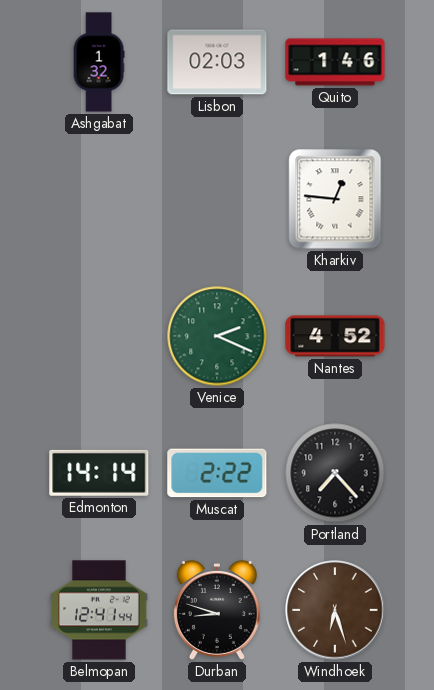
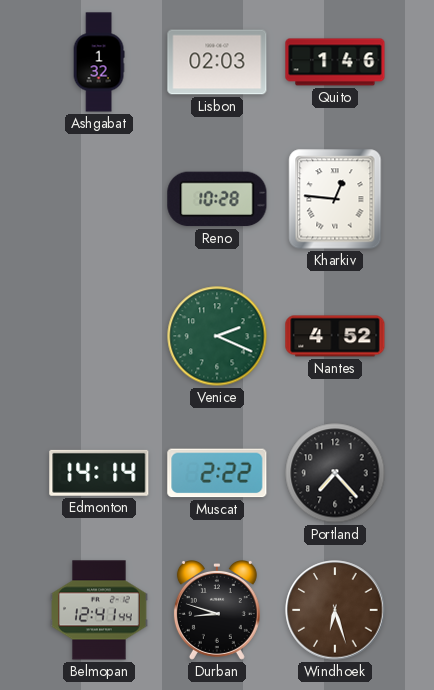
Reno: none -> 10:28
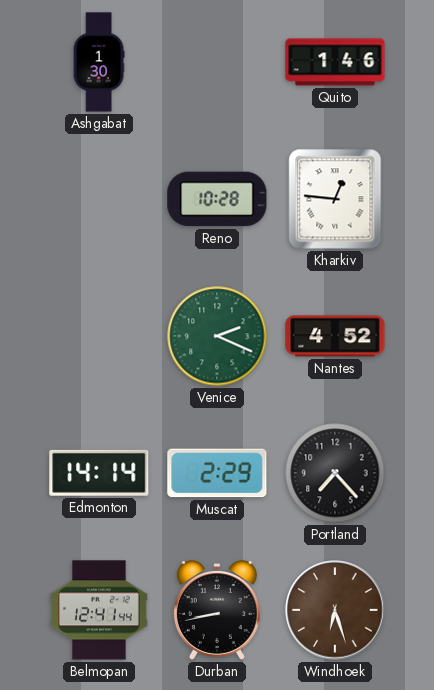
Ashgabat: 1:32 -> 1:30
Lisbon: 02:03 -> none
Muscat: 2:22 -> 2:29
Durban: 8:48 -> 8:43
